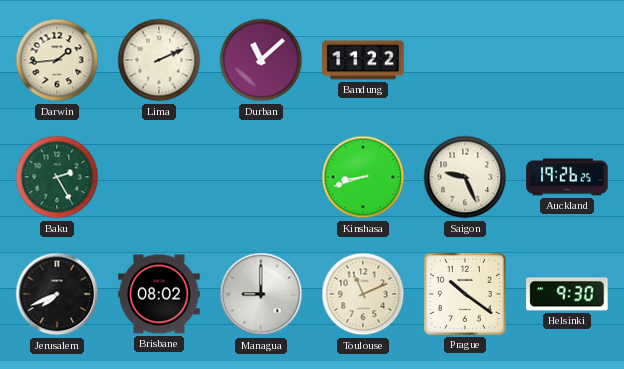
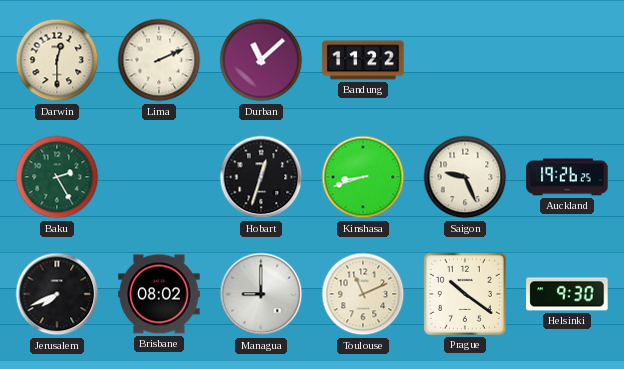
Darwin: 1:44 -> 12:30
Hobart: none -> 12:33
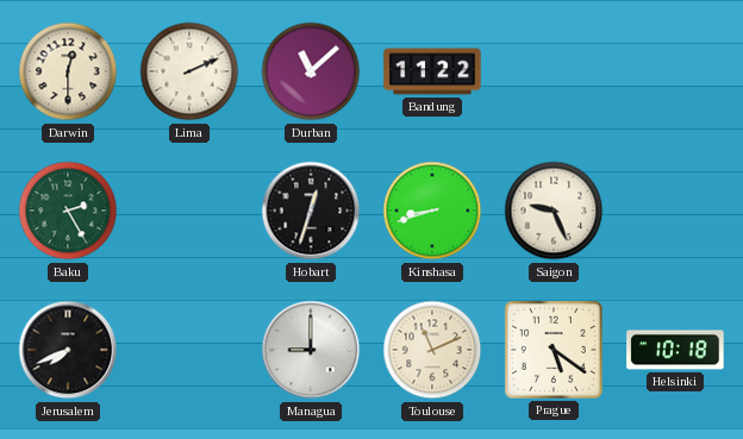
Auckland: 19:26 -> none
Brisbane: 08:02 -> none
Prague: 10:21 -> 5:21
Helsinki: 9:30 -> 10:18
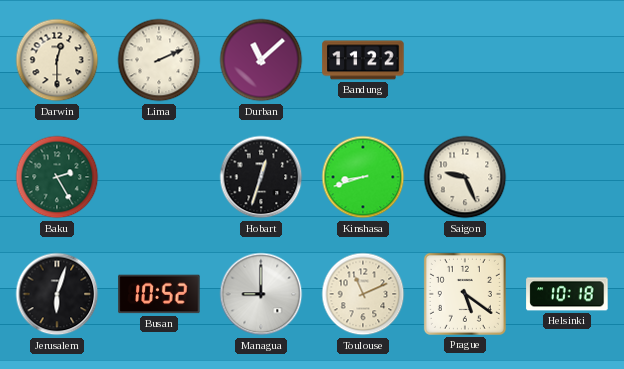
Jerusalem: 7:41 -> 6:03
Busan: none -> 10:52
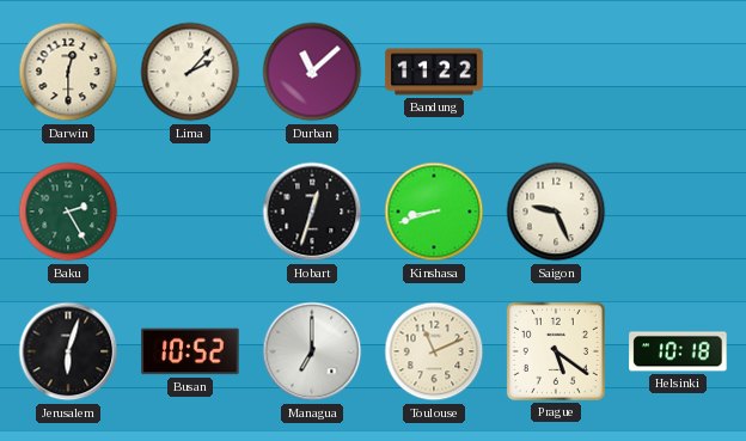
Lima: 2:11 -> 2:07
Managua: 9:00 -> 7:00
